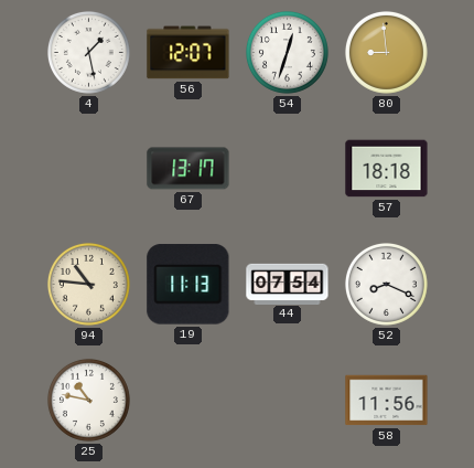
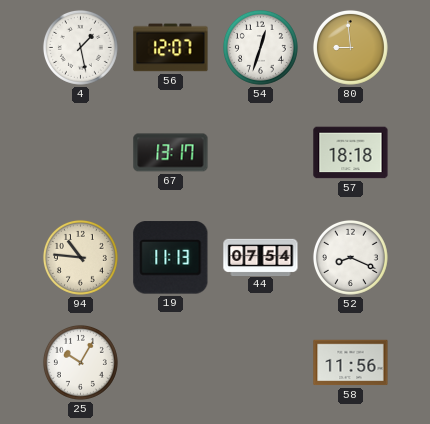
25: 10:47 -> 10:05
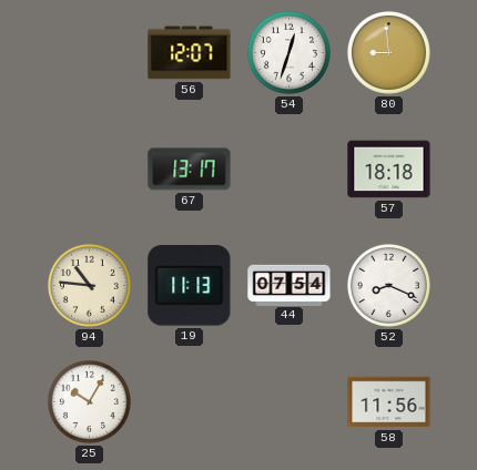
4: 1:28 -> none
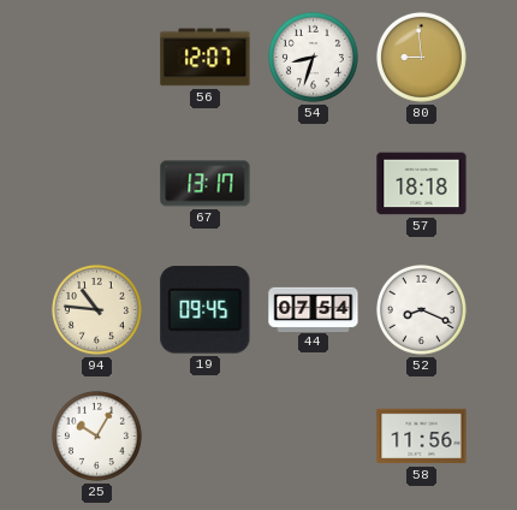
54: 12:33 -> 8:33
19: 11:13 -> 09:45
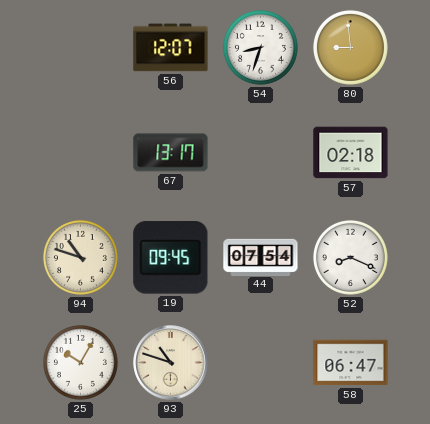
57: 18:18 -> 02:18
94: 10:46 -> 10:48
93: none -> 10:48
58: 11:56 -> 06:47
